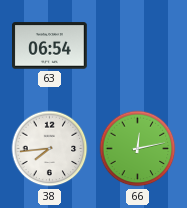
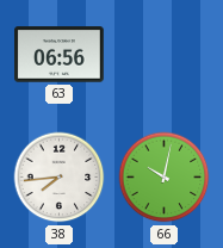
63: 06:54 -> 06:56
66: 12:13 -> 10:02
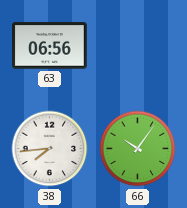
66: 10:02 -> 10:06
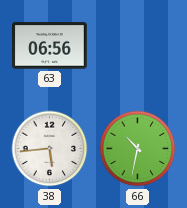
38: 7:44 -> 5:44
66: 10:06 -> 10:32
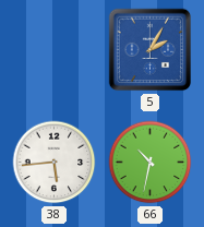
63: 06:56 -> none
5: none -> 2:05
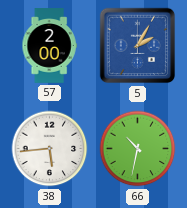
57: none -> 2:00
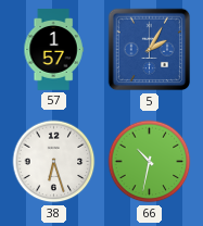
57: 2:00 -> 1:57
38: 5:44 -> 6:27
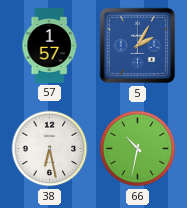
38: 6:27 -> 6:28
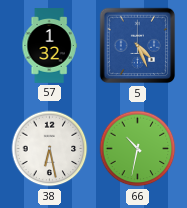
57: 1:57 -> 1:32
5: 2:05 -> 4:26
